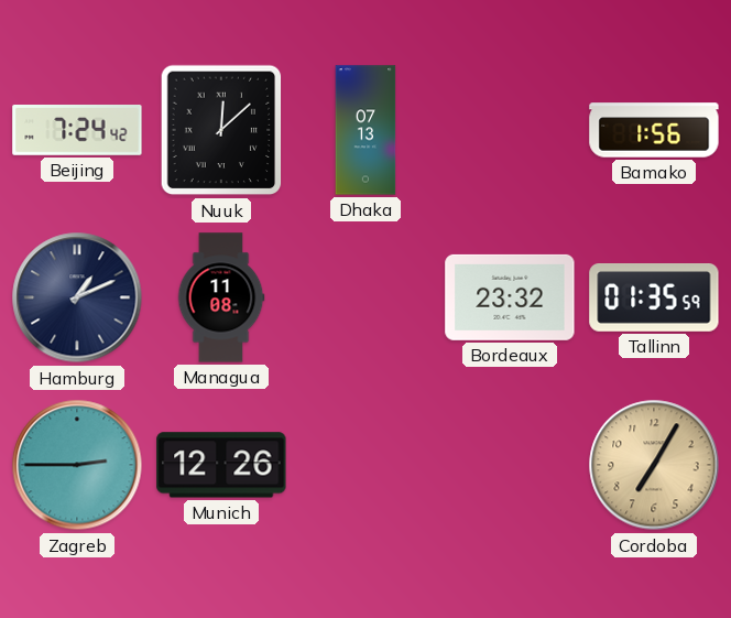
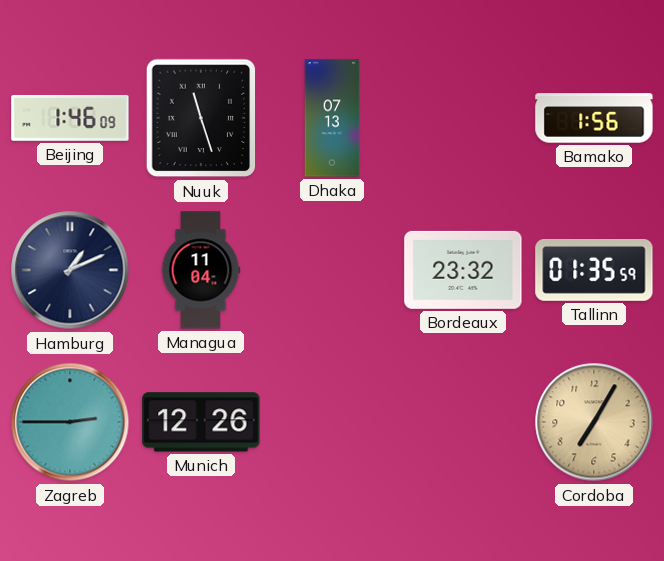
Beijing: 7:24 -> 1:46
Nuuk: 12:08 -> 11:27
Managua: 11:08 -> 11:04
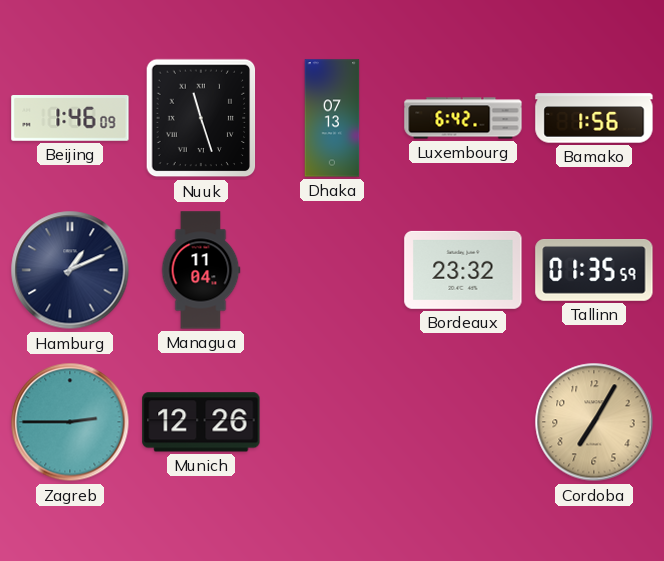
Luxembourg: none -> 6:42
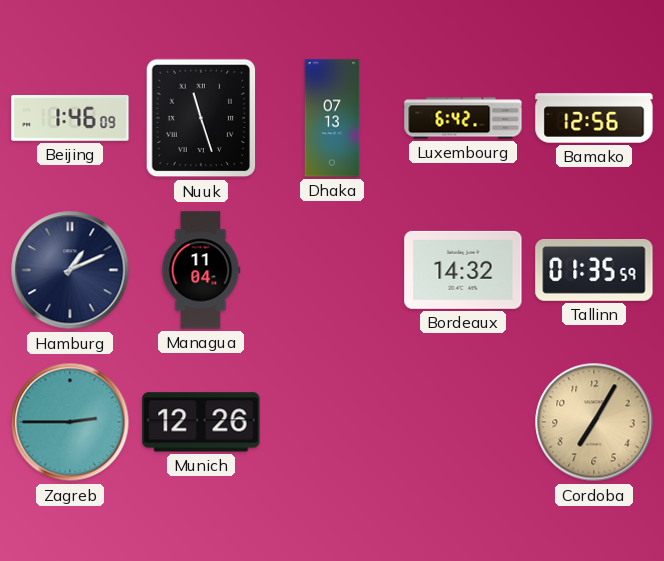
Bamako: 1:56 -> 12:56
Bordeaux: 23:32 -> 14:32
